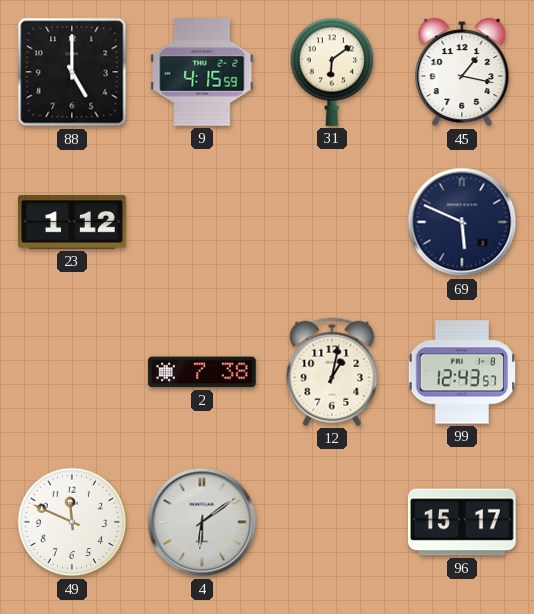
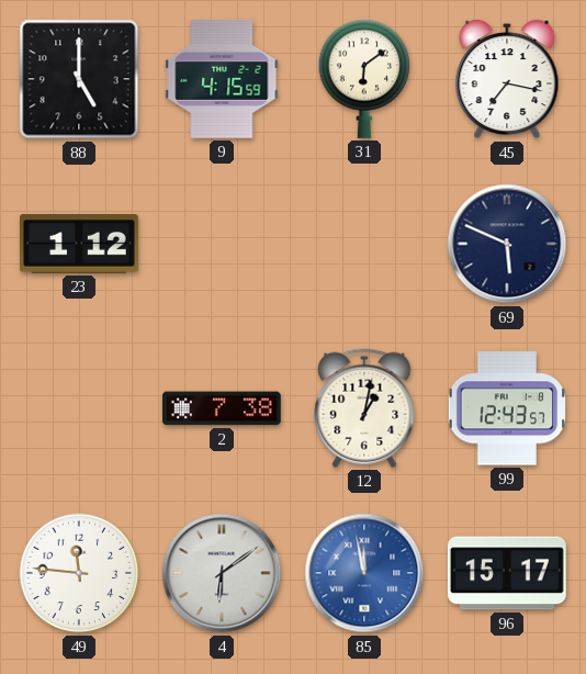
45: 1:17 -> 7:17
49: 11:49 -> 11:46
85: none -> 11:58
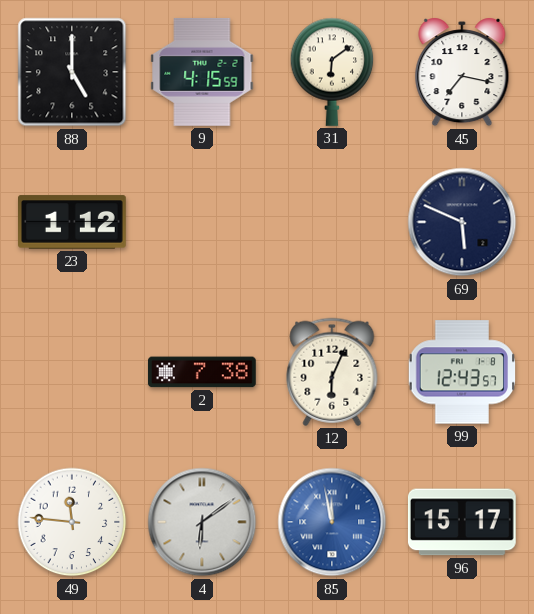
12: 1:02 -> 6:04
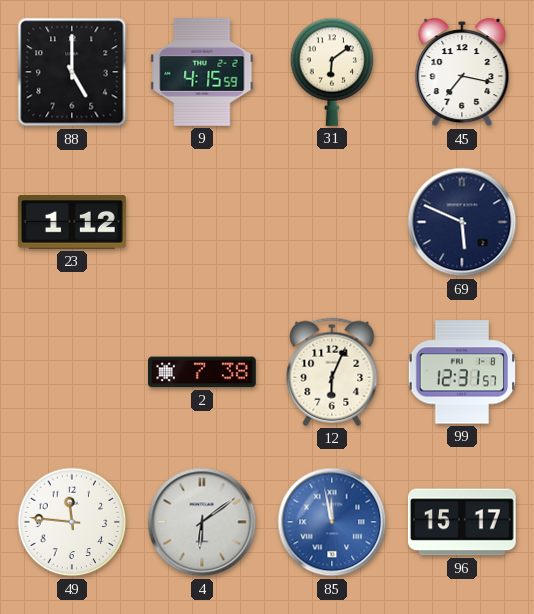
99: 12:43 -> 12:31
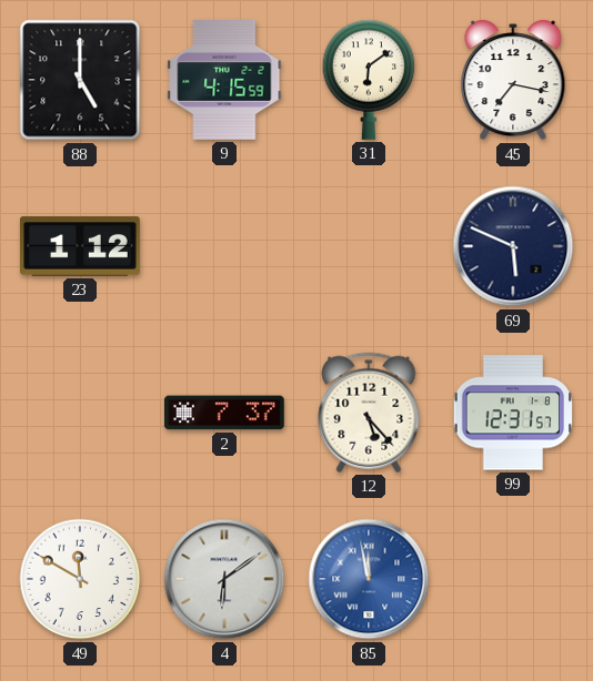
2: 7:38 -> 7:37
12: 6:04 -> 5:23
49: 11:46 -> 11:50
96: 15:17 -> none
